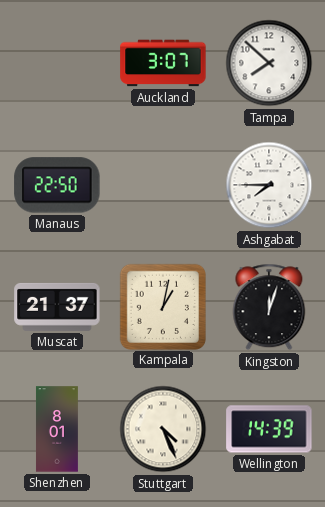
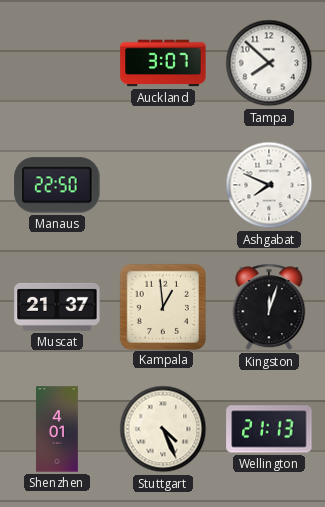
Ashgabat: 7:45 -> 7:49
Kampala: 1:02 -> 12:59
Shenzhen: 8:01 -> 4:01
Wellington: 14:39 -> 21:13
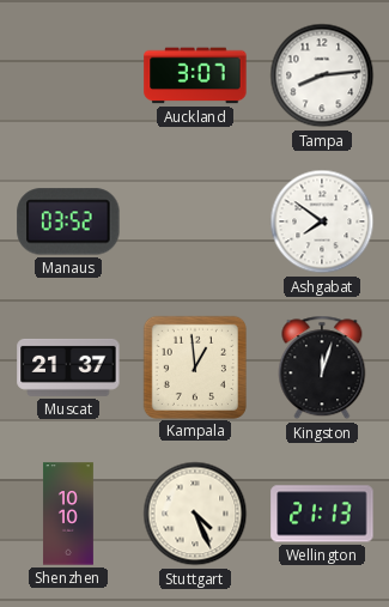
Tampa: 7:52 -> 8:14
Manaus: 22:50 -> 03:52
Ashgabat: 7:49 -> 7:51
Shenzhen: 4:01 -> 10:10
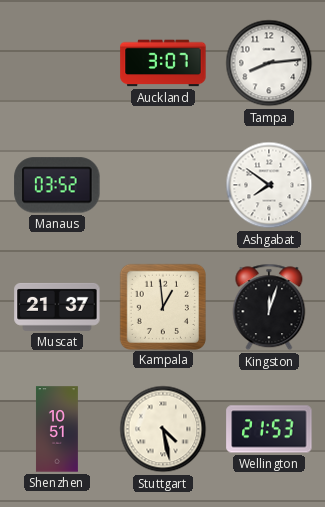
Shenzhen: 10:10 -> 10:51
Stuttgart: 4:26 -> 4:28
Wellington: 21:13 -> 21:53
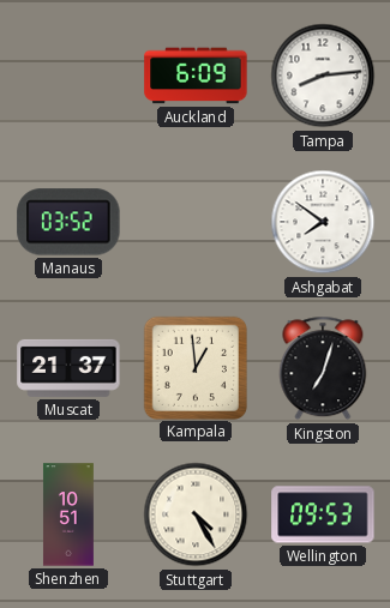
Auckland: 3:07 -> 6:09
Kingston: 12:03 -> 7:03
Stuttgart: 4:28 -> 4:25
Wellington: 21:53 -> 09:53
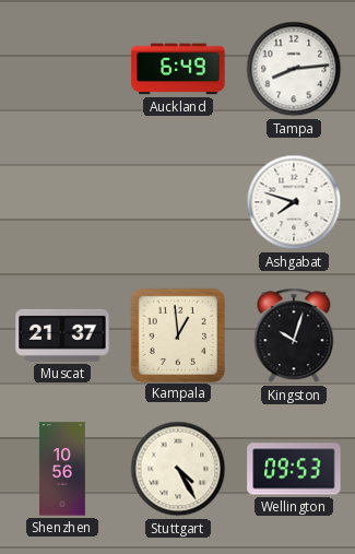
Auckland: 6:09 -> 6:49
Manaus: 03:52 -> none
Ashgabat: 7:51 -> 7:48
Kingston: 7:03 -> 10:03
Shenzhen: 10:51 -> 10:56
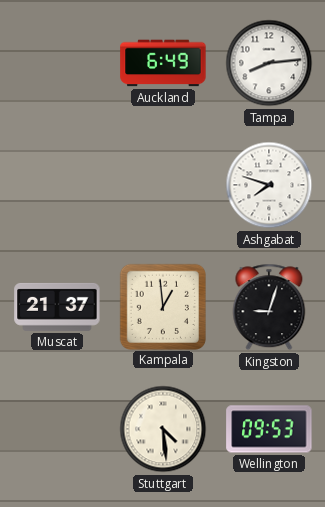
Kingston: 10:03 -> 9:03
Shenzhen: 10:56 -> none
Stuttgart: 4:25 -> 4:29
